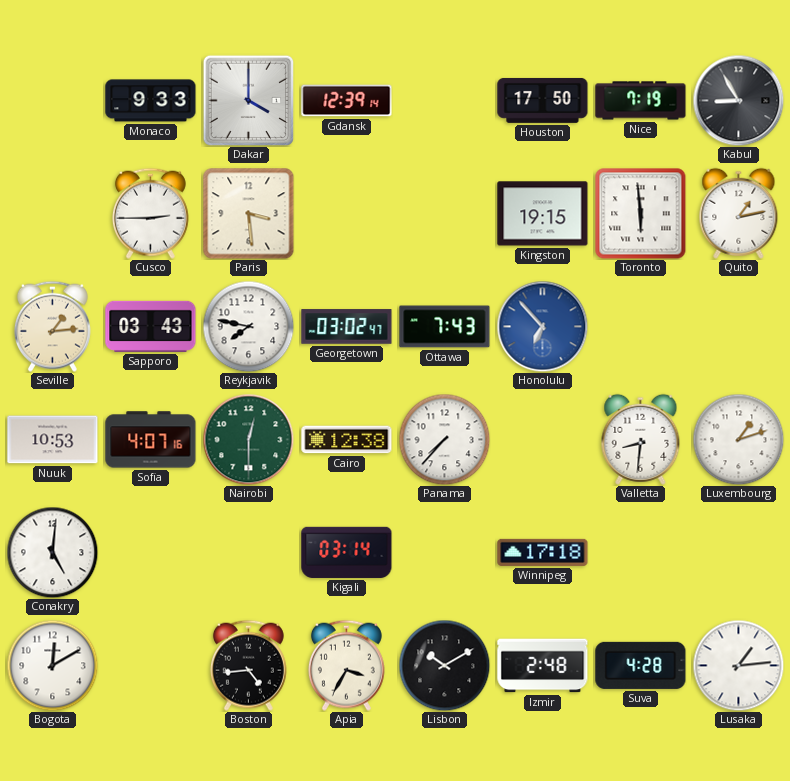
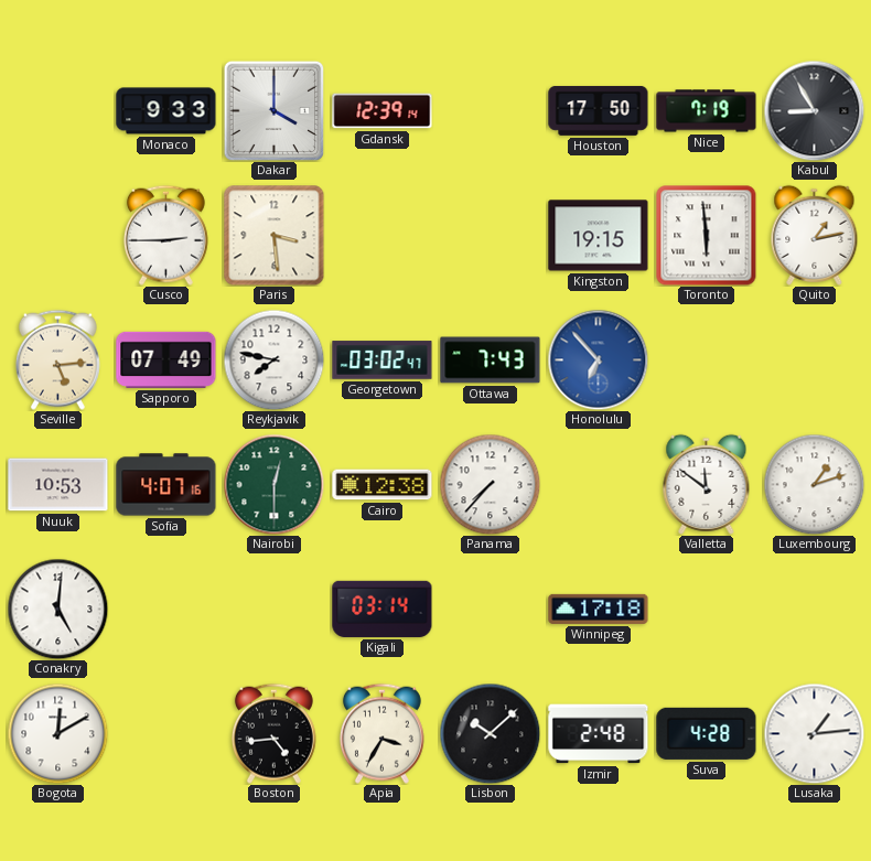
Seville: 1:14 -> 5:14
Sapporo: 03:43 -> 07:49
Valletta: 8:31 -> 11:51
Lisbon: 10:10 -> 10:08
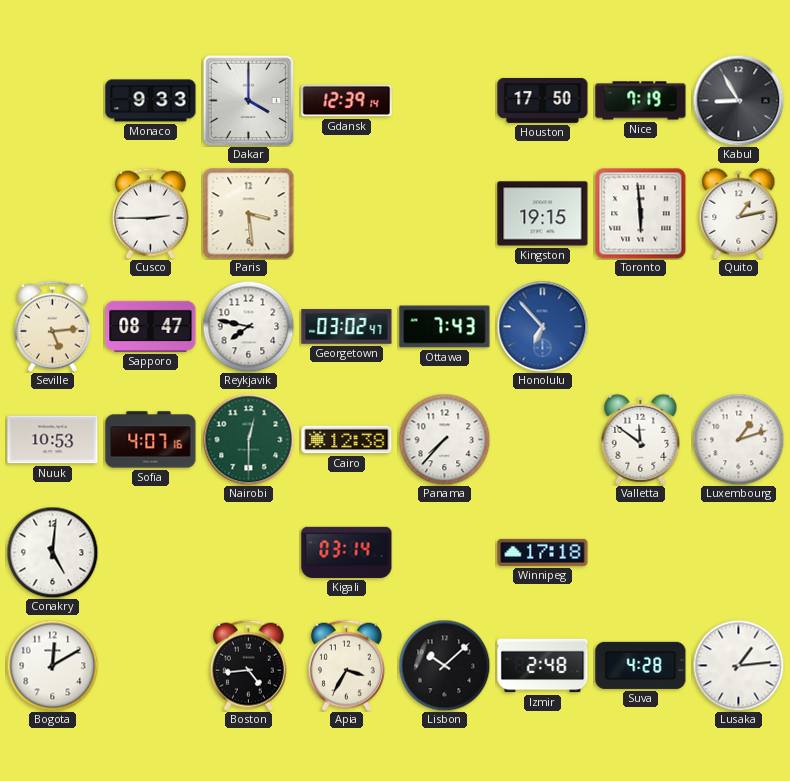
Sapporo: 07:49 -> 08:47
